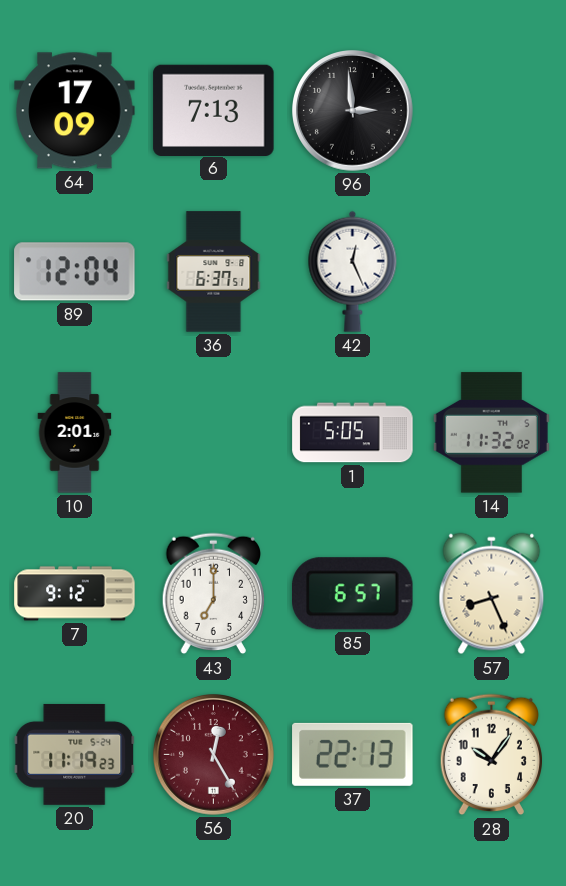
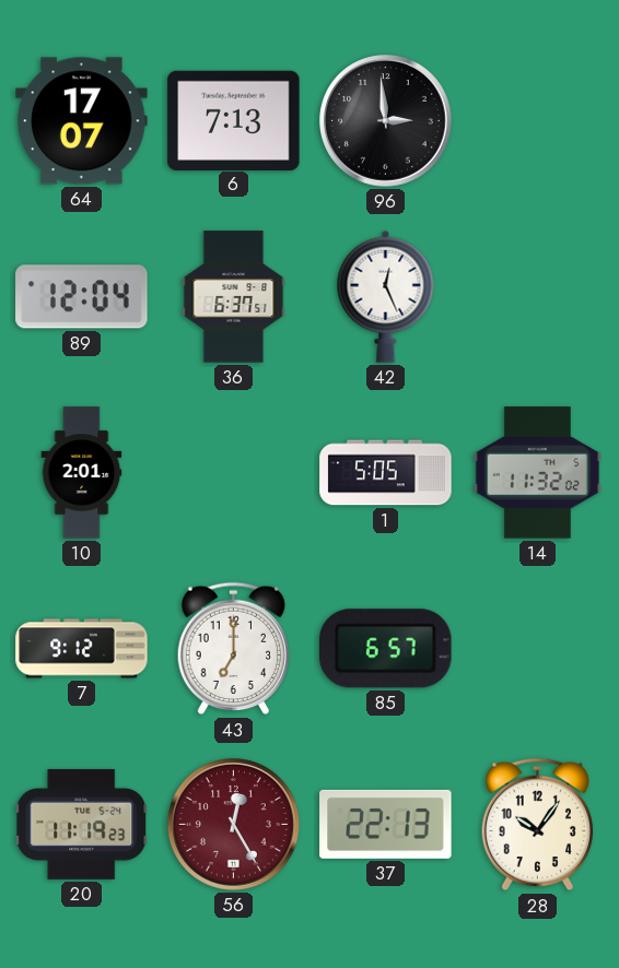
64: 17:09 -> 17:07
57: 8:26 -> none
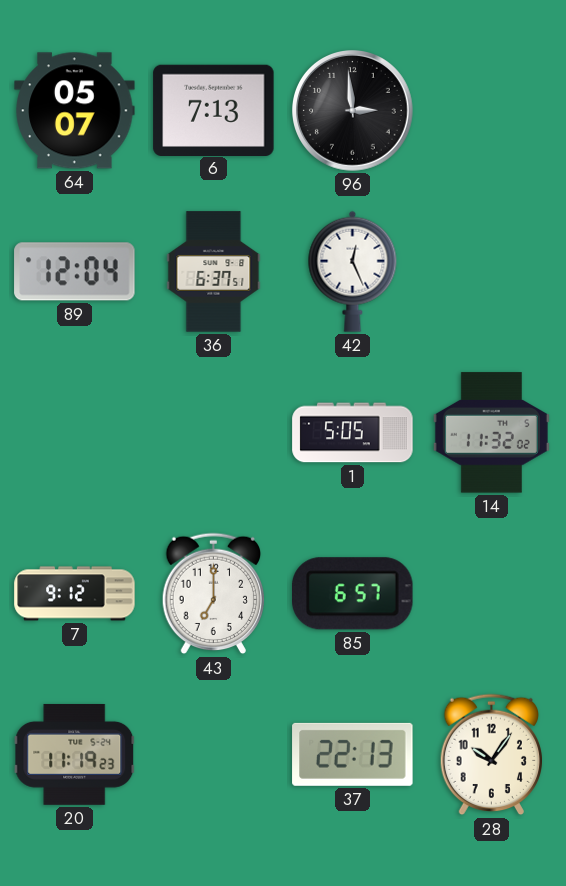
64: 17:07 -> 05:07
10: 2:01 -> none
56: 12:25 -> none
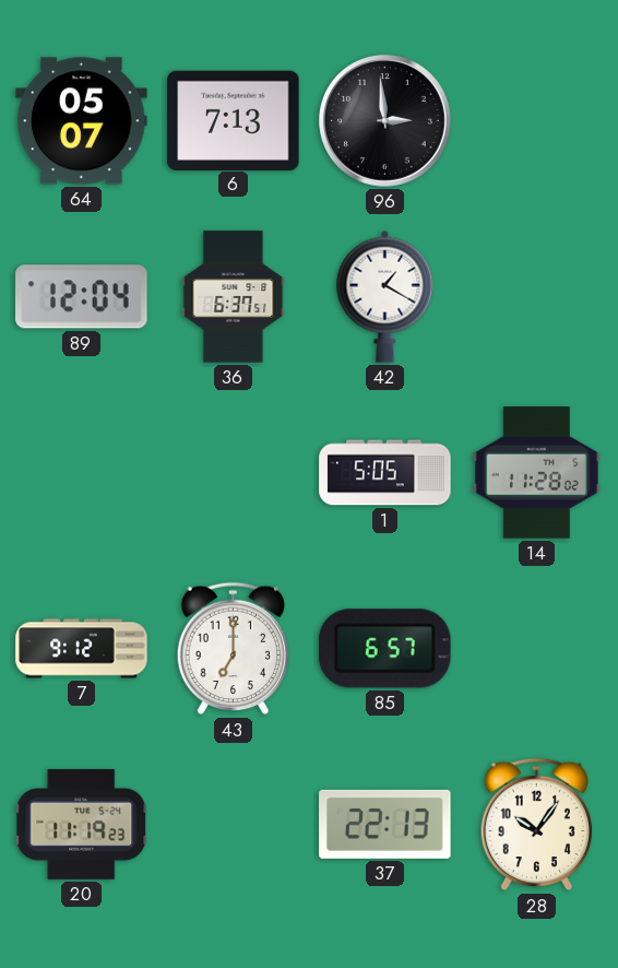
42: 12:26 -> 1:20
14: 11:32 -> 11:28
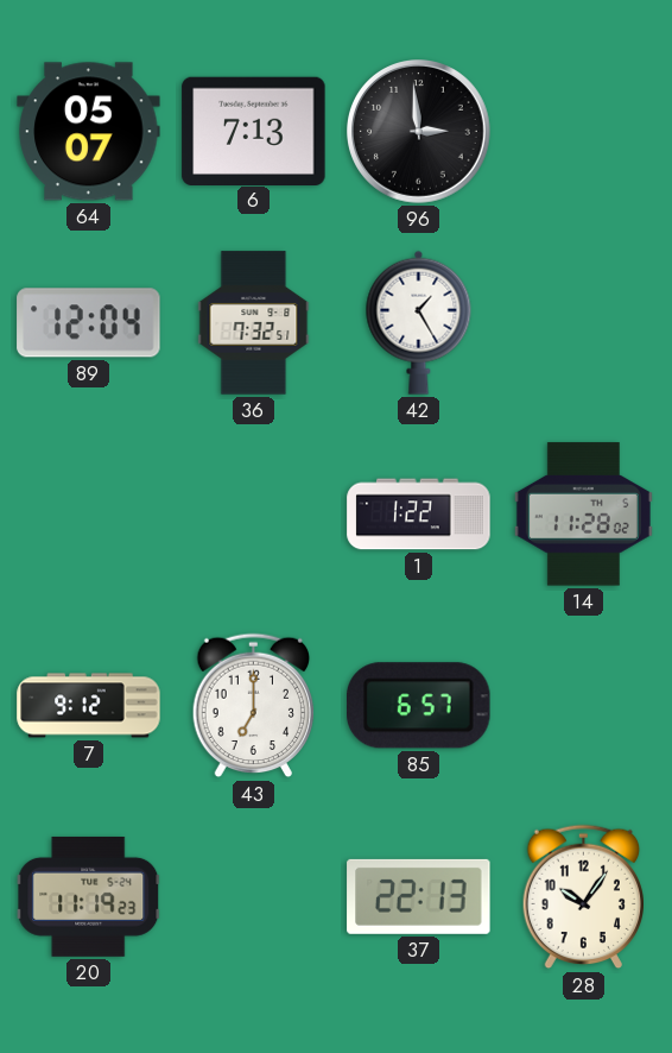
36: 6:37 -> 7:32
42: 1:20 -> 1:25
1: 5:05 -> 1:22
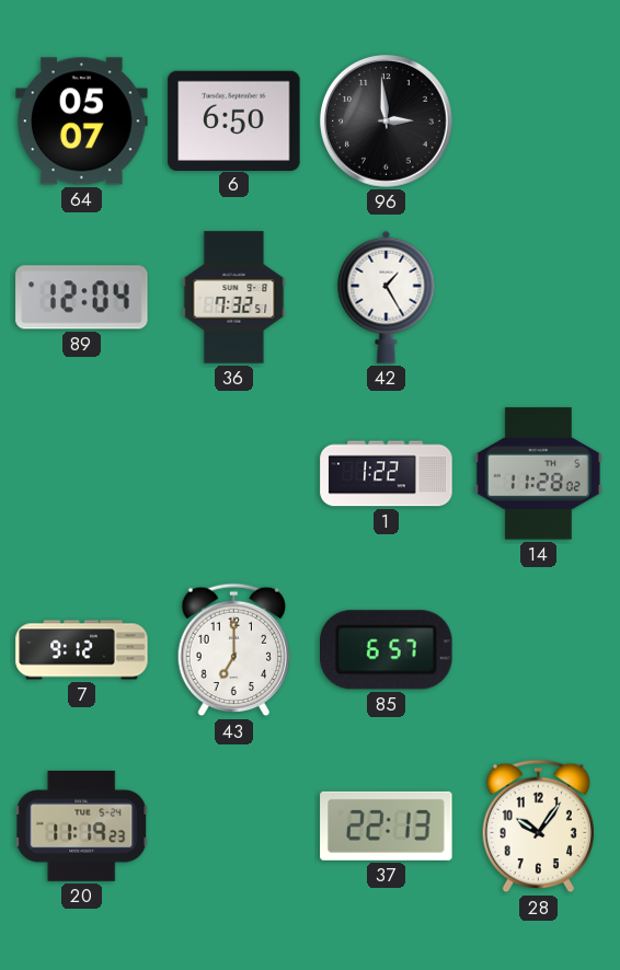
6: 7:13 -> 6:50
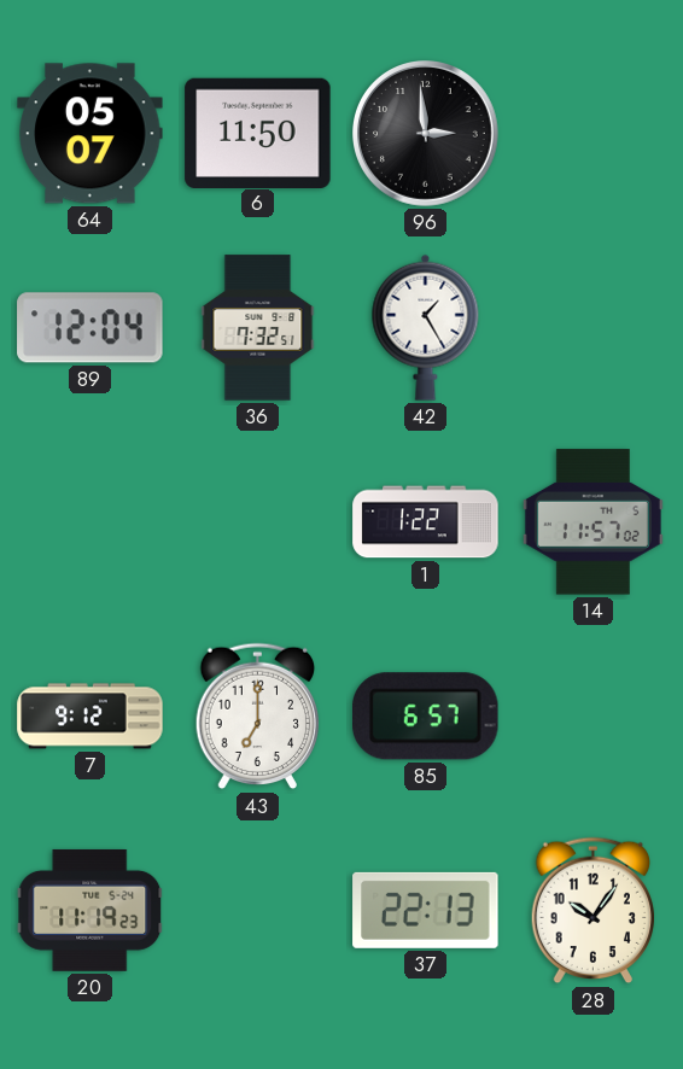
6: 6:50 -> 11:50
14: 11:28 -> 11:57
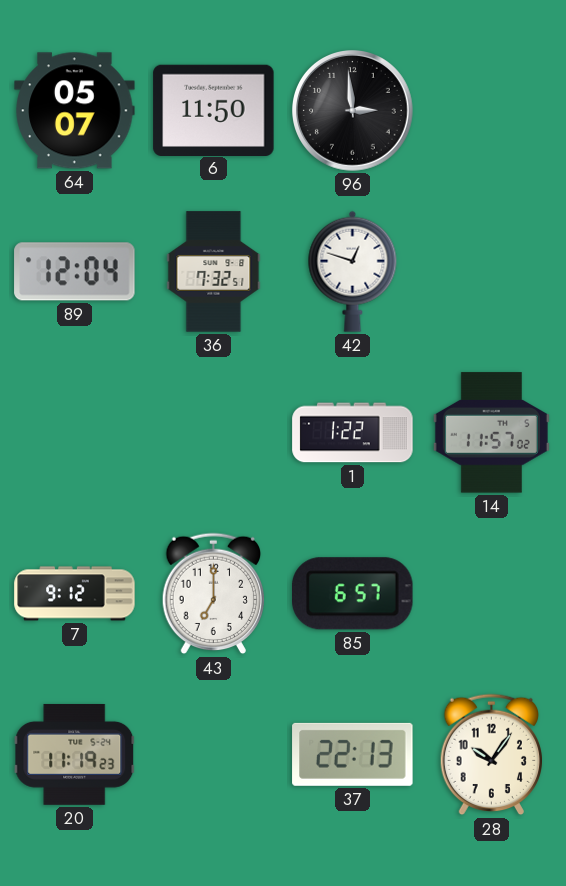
42: 1:25 -> 12:48
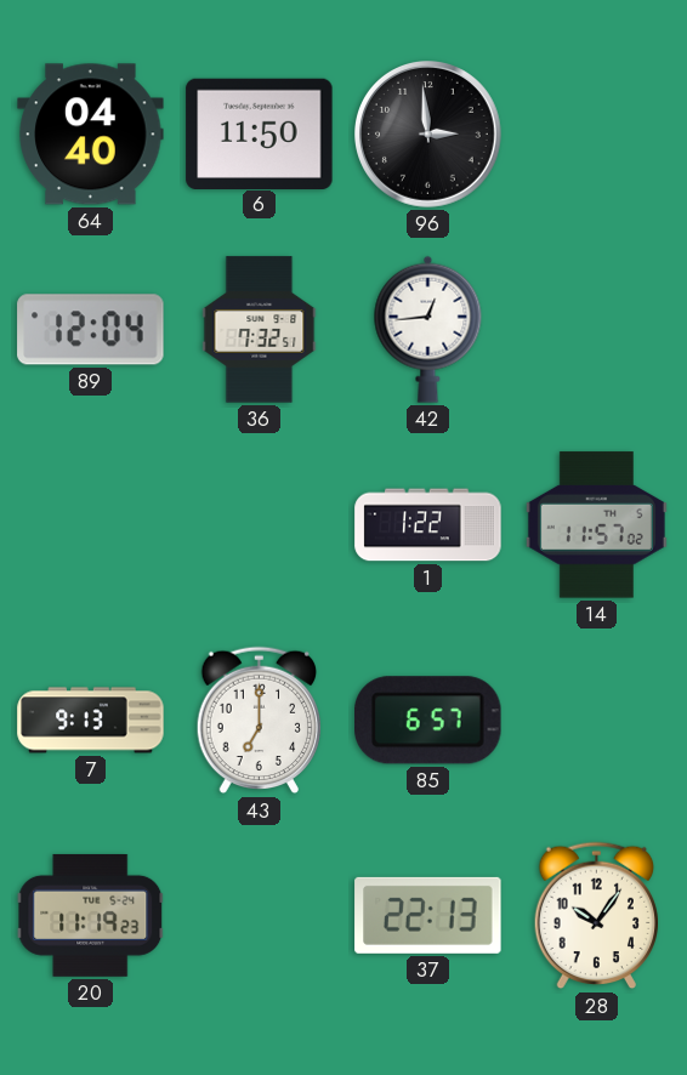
64: 05:07 -> 04:40
42: 12:48 -> 12:44
7: 9:12 -> 9:13
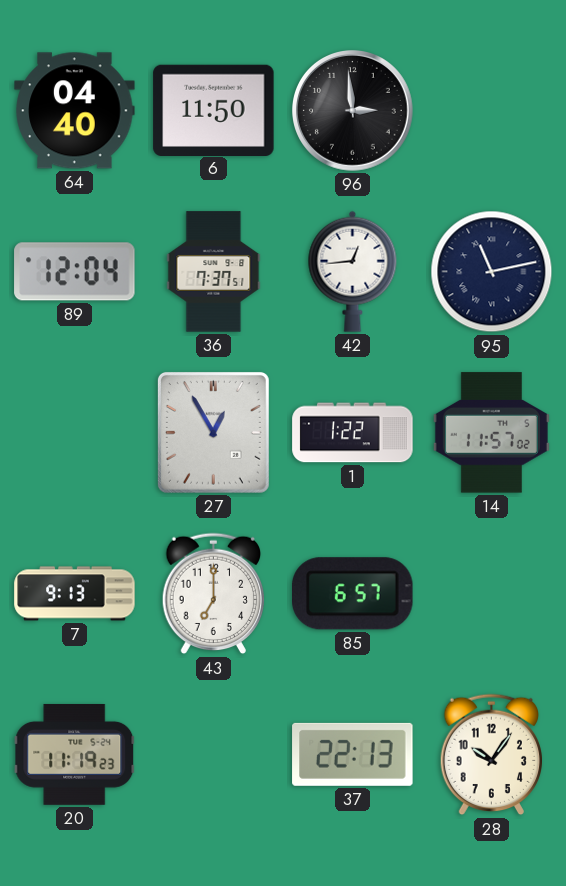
36: 7:32 -> 7:37
95: none -> 11:13
27: none -> 12:55
